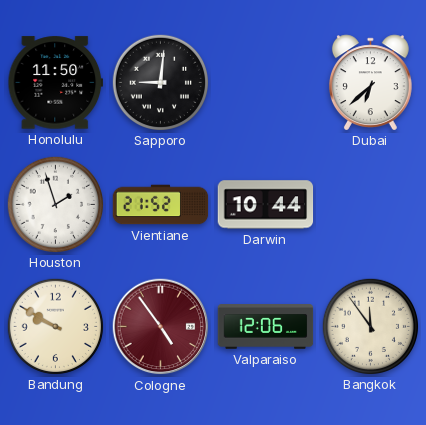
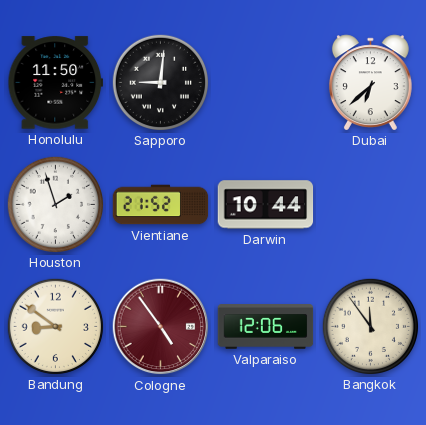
Bandung: 9:50 -> 8:51
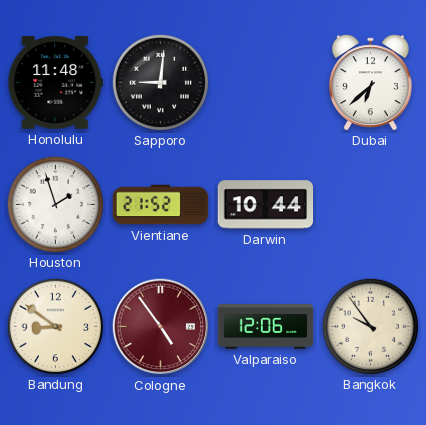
Honolulu: 11:50 -> 11:48
Bangkok: 11:54 -> 9:54
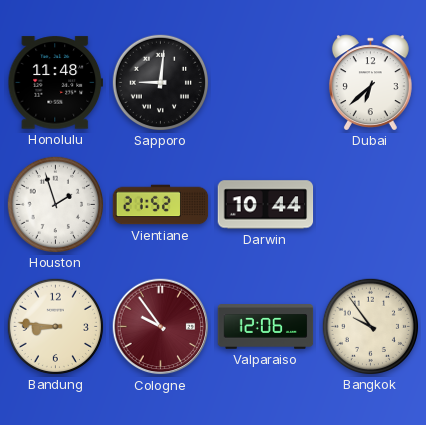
Bandung: 8:51 -> 8:46
Cologne: 4:54 -> 9:54
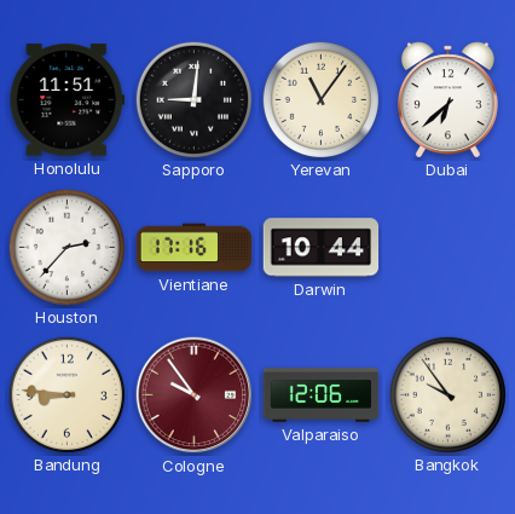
Honolulu: 11:48 -> 11:51
Yerevan: none -> 11:06
Houston: 1:57 -> 2:37
Vientiane: 21:52 -> 17:16
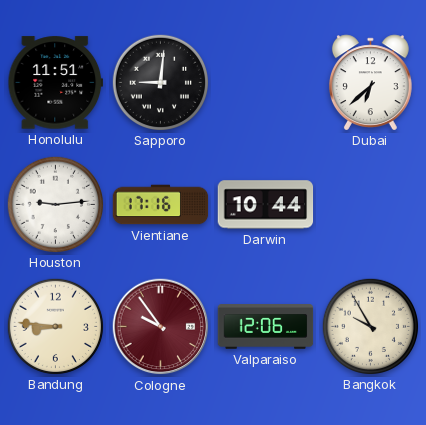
Yerevan: 11:06 -> none
Houston: 2:37 -> 9:14
Bangkok: 9:54 -> 9:55
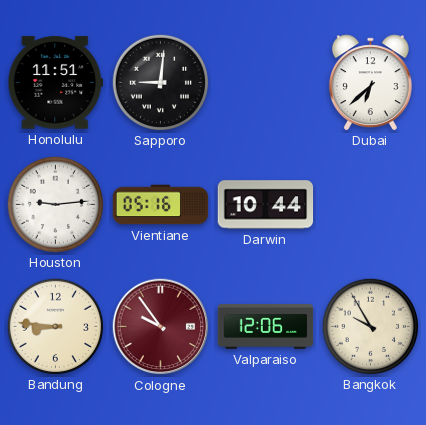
Vientiane: 17:16 -> 05:16
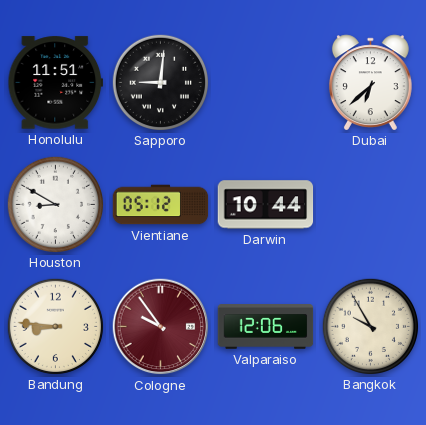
Houston: 9:14 -> 8:50
Vientiane: 05:16 -> 05:12
